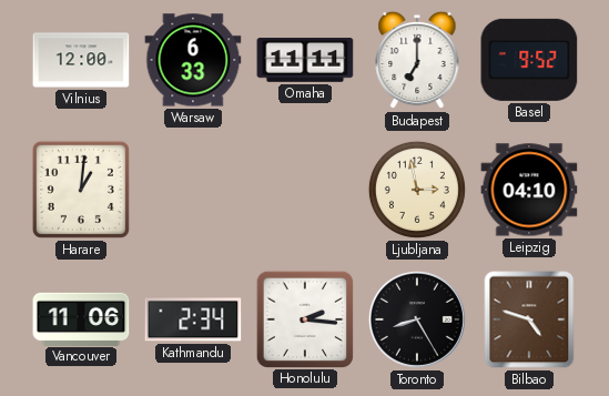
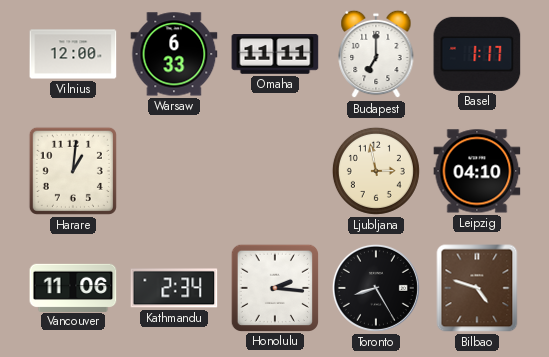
Basel: 9:52 -> 1:17
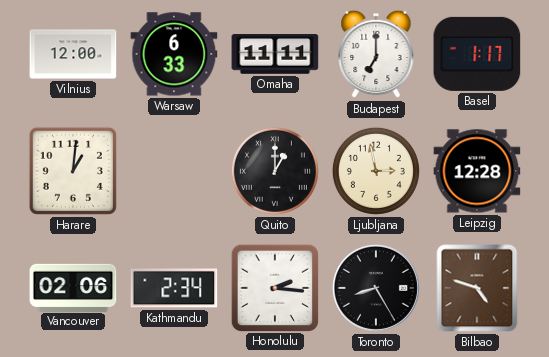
Quito: none -> 1:00
Leipzig: 04:10 -> 12:28
Vancouver: 11:06 -> 02:06
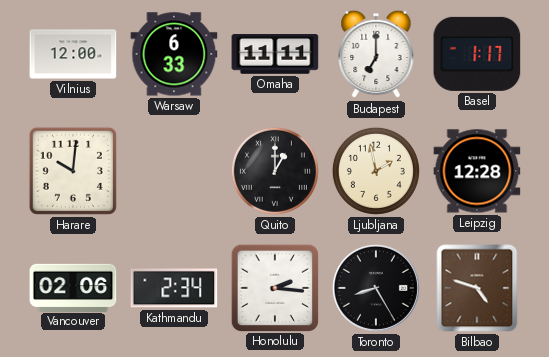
Harare: 1:01 -> 10:01
Ljubljana: 2:58 -> 1:58
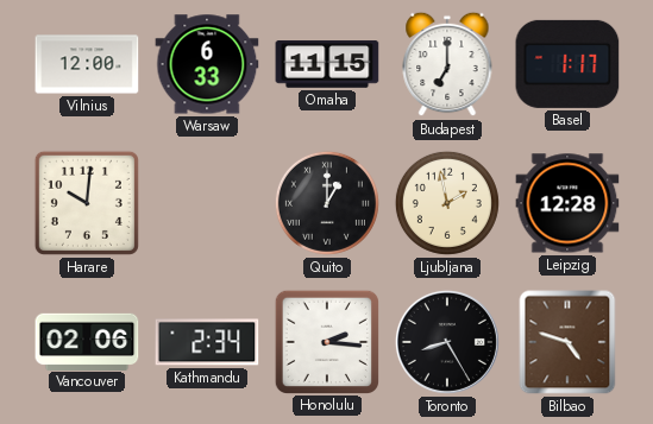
Omaha: 11:11 -> 11:15
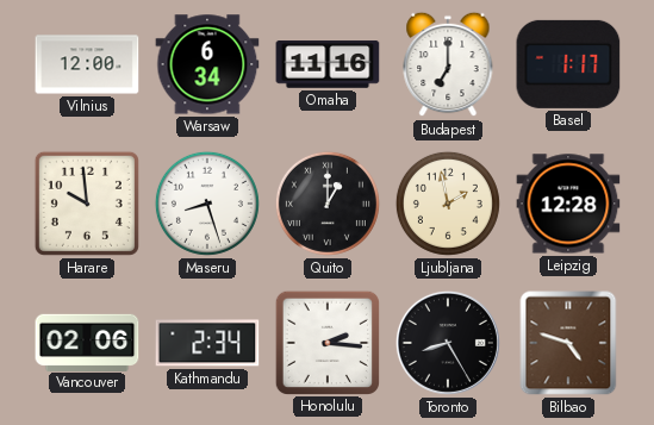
Warsaw: 6:33 -> 6:34
Omaha: 11:15 -> 11:16
Harare: 10:01 -> 9:59
Maseru: none -> 8:27
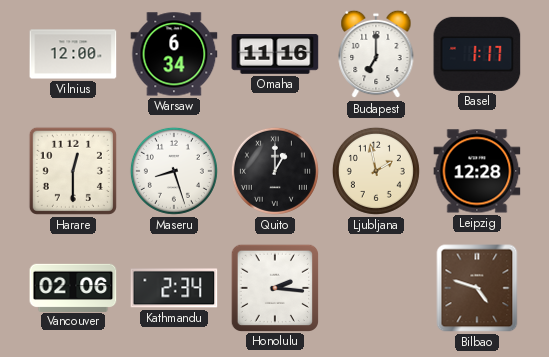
Harare: 9:59 -> 12:30
Toronto: 8:25 -> none
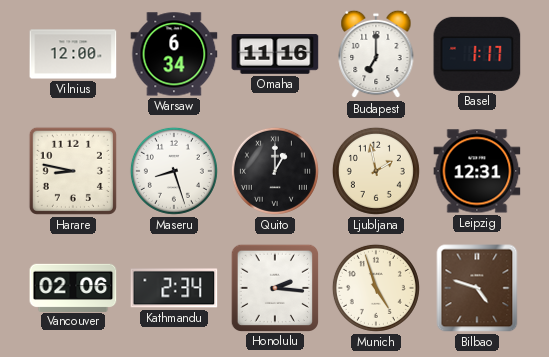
Harare: 12:30 -> 8:47
Leipzig: 12:28 -> 12:31
Munich: none -> 4:57
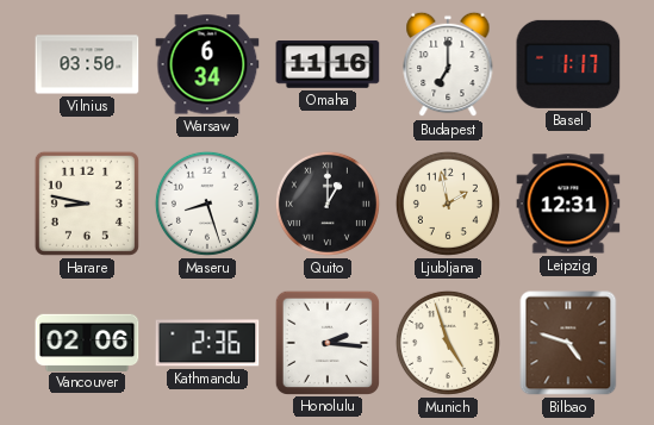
Vilnius: 12:00 -> 03:50
Kathmandu: 2:34 -> 2:36
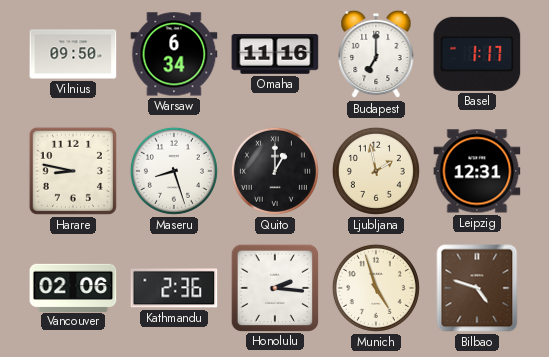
Vilnius: 03:50 -> 09:50
